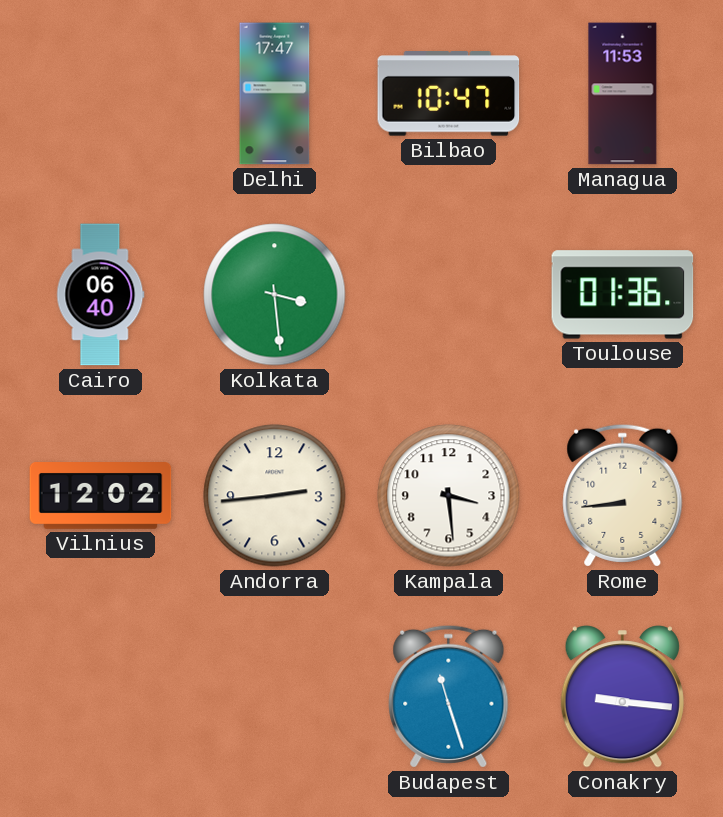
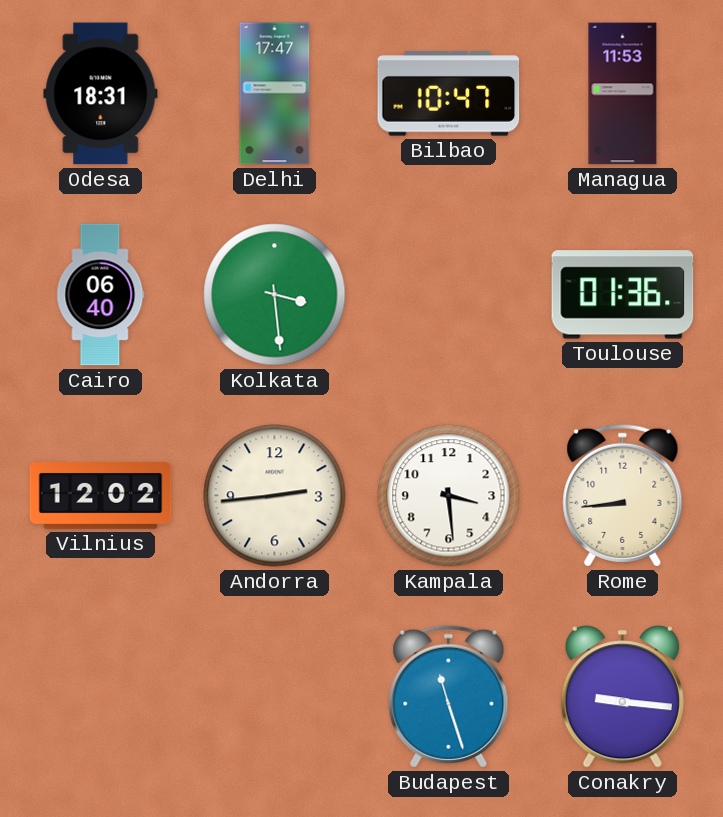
Odesa: none -> 18:31
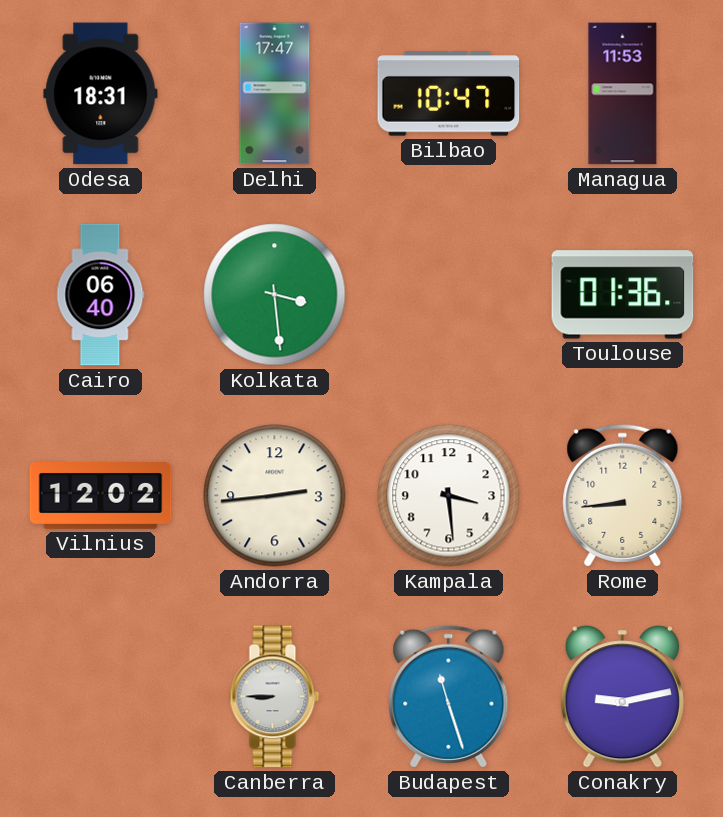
Canberra: none -> 8:45
Conakry: 9:16 -> 9:13
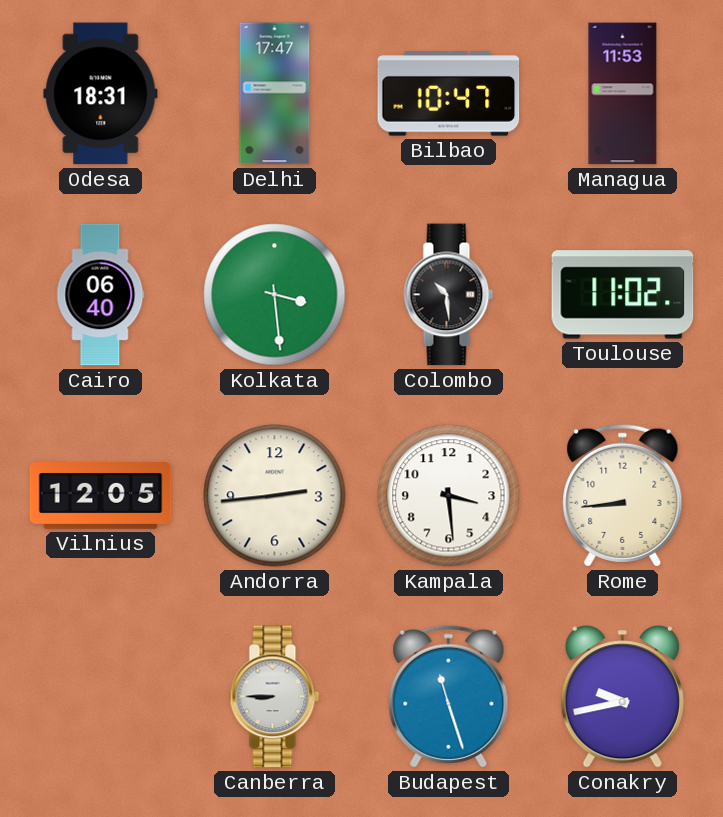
Colombo: none -> 10:29
Toulouse: 01:36 -> 11:02
Vilnius: 12:02 -> 12:05
Conakry: 9:13 -> 9:43
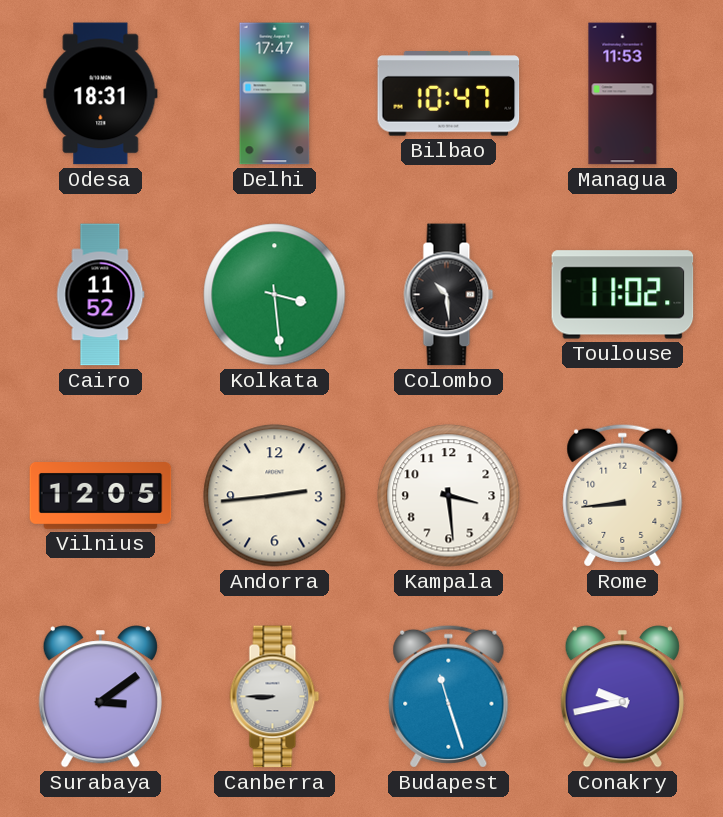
Cairo: 06:40 -> 11:52
Surabaya: none -> 3:09
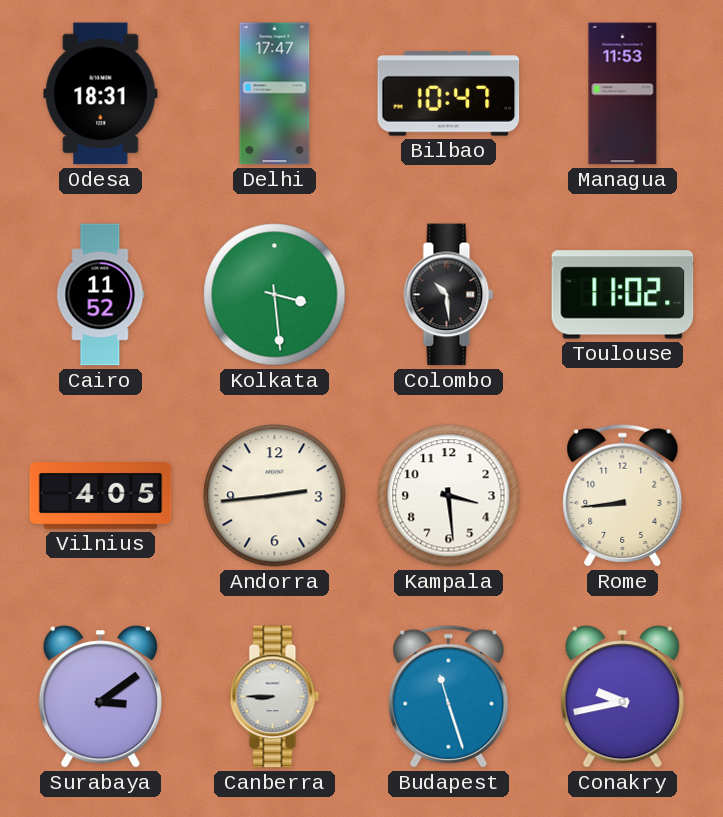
Vilnius: 12:05 -> 4:05
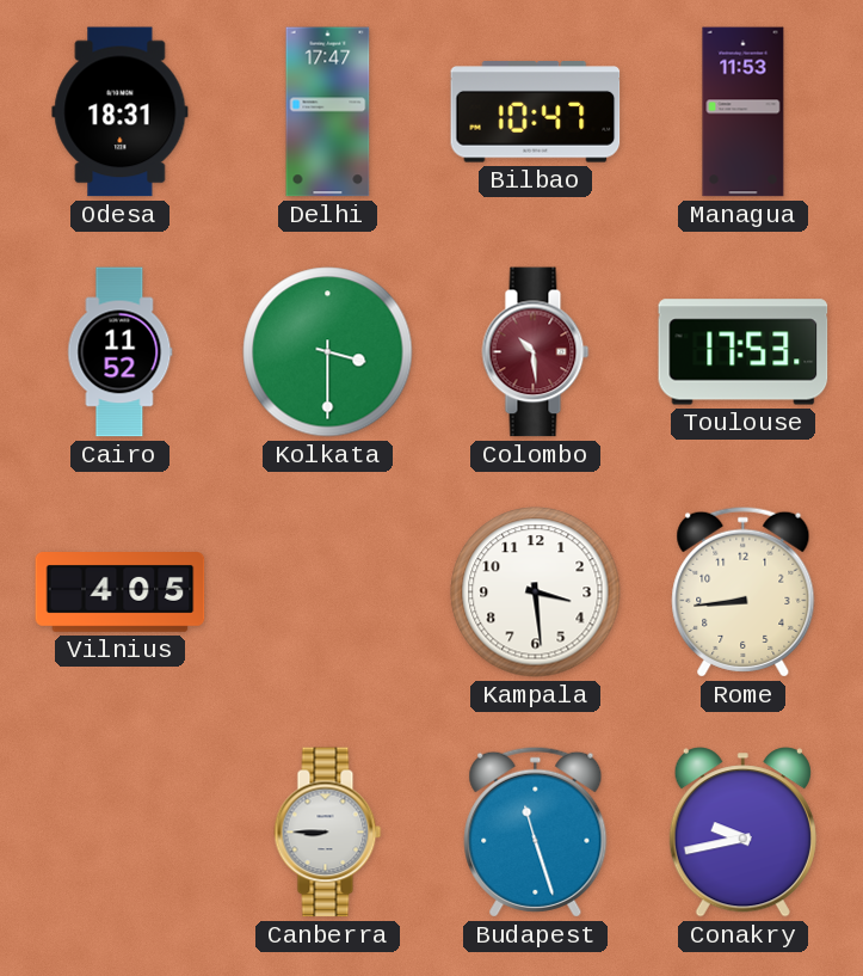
Kolkata: 3:29 -> 3:30
Colombo dial: black -> burgundy
Toulouse: 11:02 -> 17:53
Andorra: 2:44 -> none
Surabaya: 3:09 -> none
